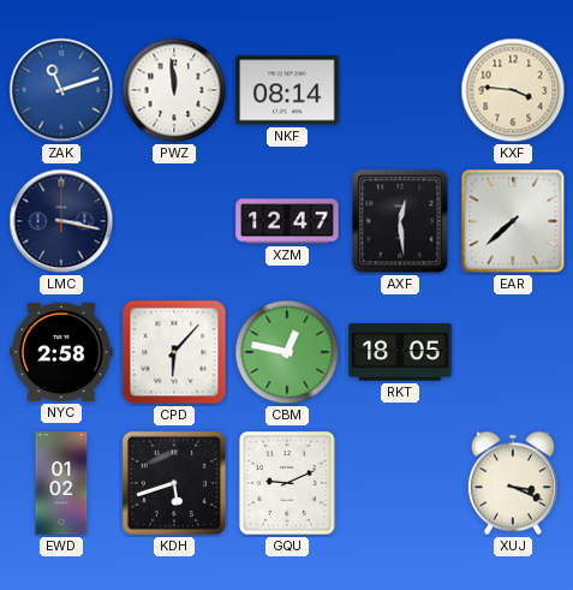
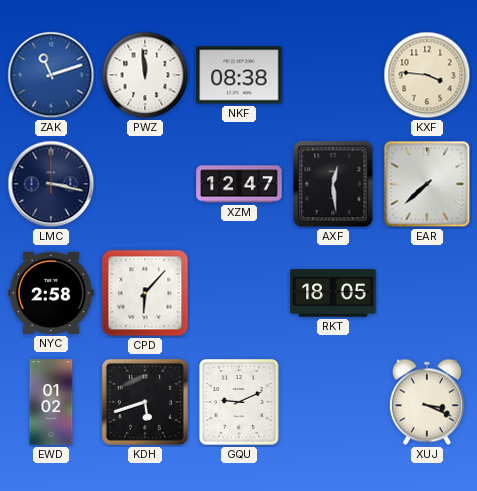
NKF: 08:14 -> 08:38
CBM: 12:47 -> none
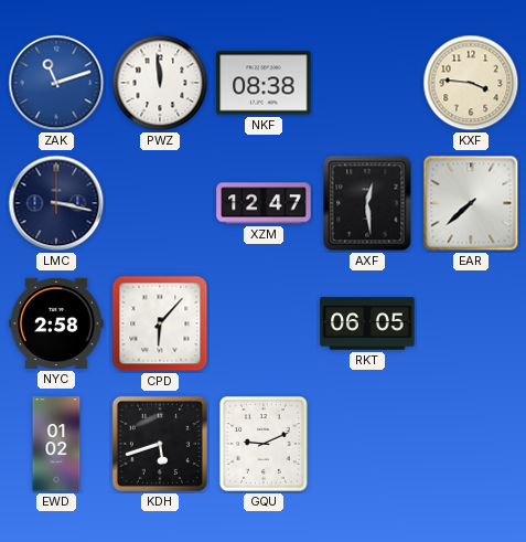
RKT: 18:05 -> 06:05
XUJ: 3:19 -> none
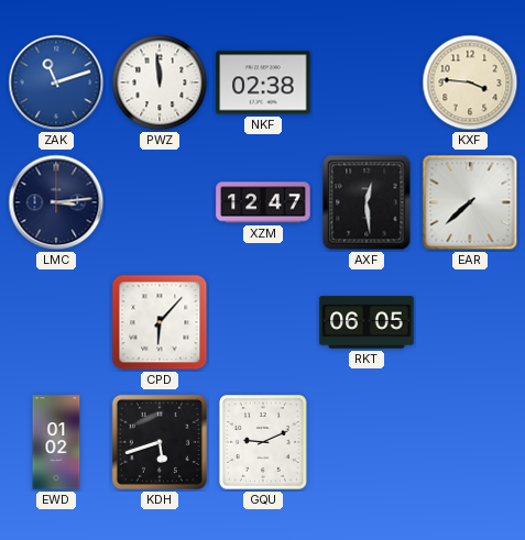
NKF: 08:38 -> 02:38
LMC: 3:17 -> 3:14
NYC: 2:58 -> none
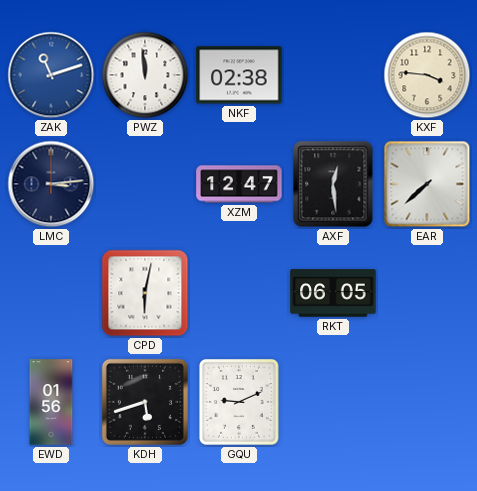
CPD: 6:07 -> 6:02
EWD: 01:02 -> 01:56
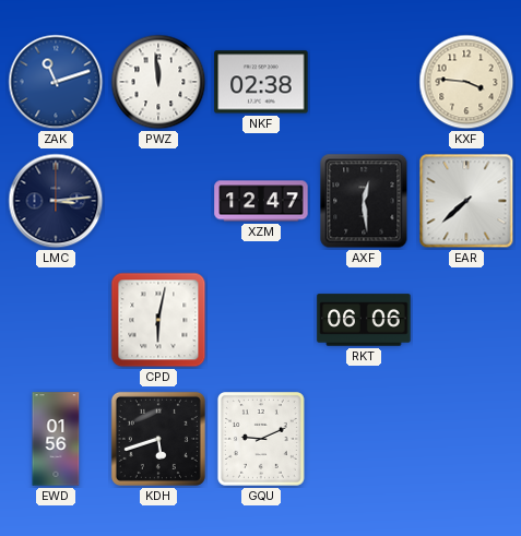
RKT: 06:05 -> 06:06
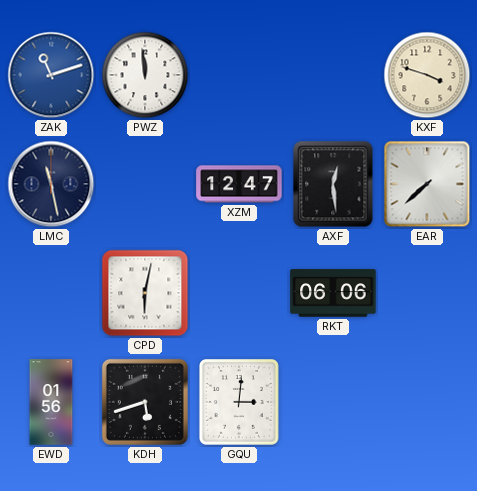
NKF: 02:38 -> none
KXF: 3:46 -> 3:48
LMC: 3:14 -> 11:28
GQU: 9:11 -> 3:01
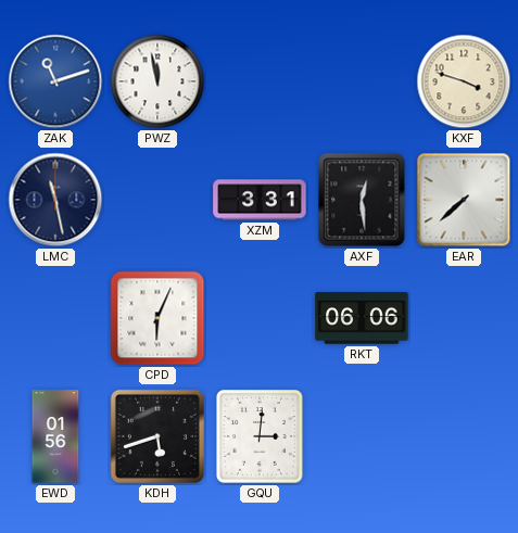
PWZ: 11:59 -> 11:58
XZM: 12:47 -> 3:31
CPD: 6:02 -> 6:04
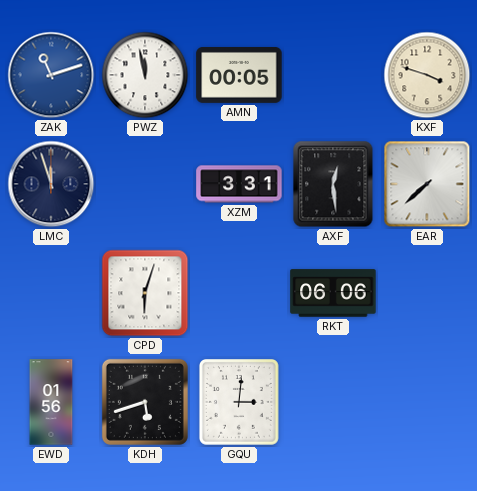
AMN: none -> 00:05
LMC: 11:28 -> 11:57
CPD: 6:04 -> 6:03
